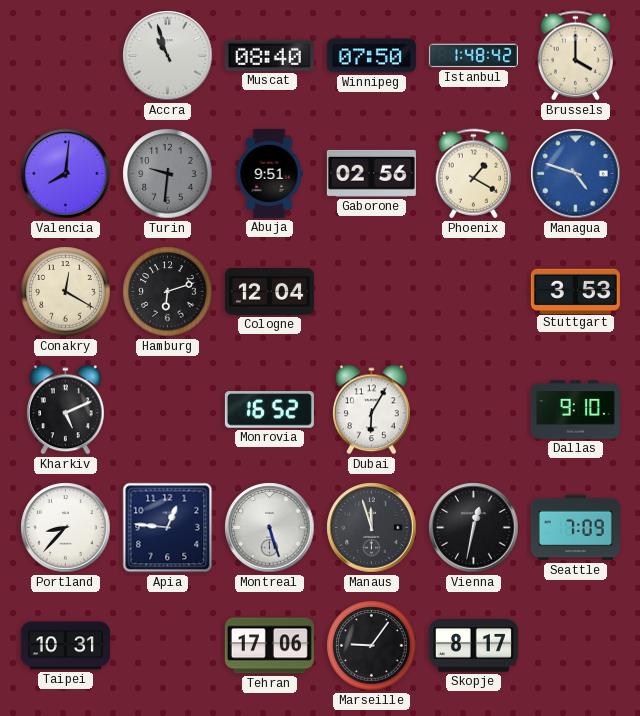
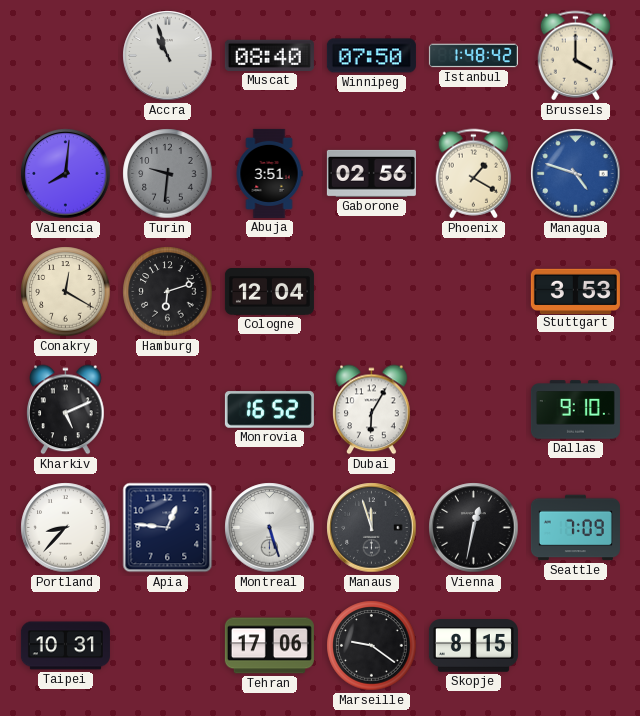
Abuja: 9:51 -> 3:51
Marseille: 9:06 -> 9:21
Skopje: 8:17 -> 8:15
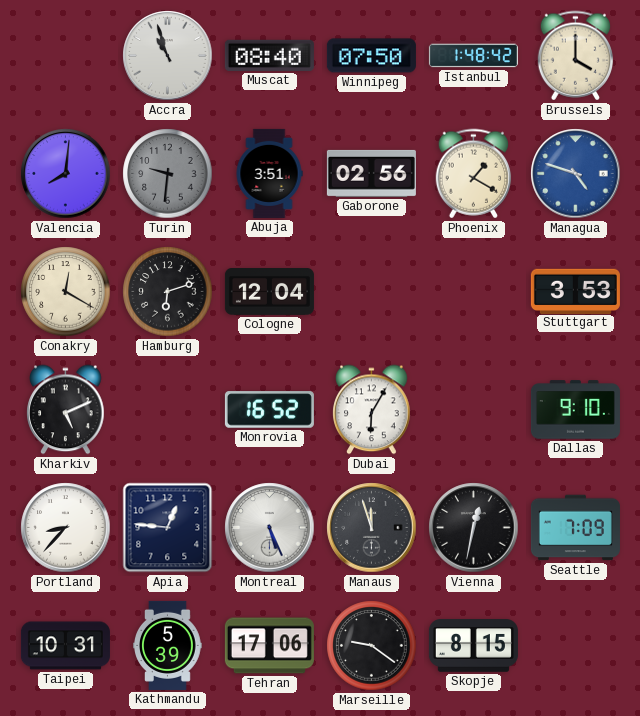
Montreal: 5:27 -> 5:26
Kathmandu: none -> 5:39
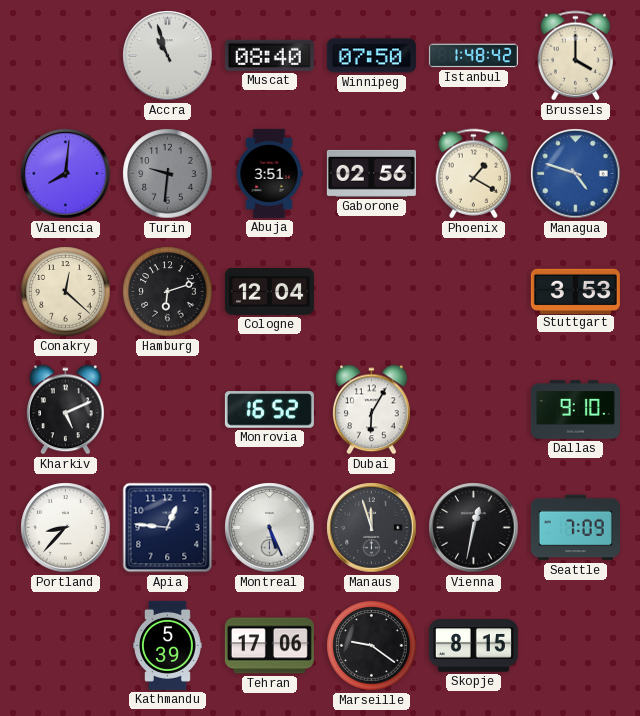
Conakry: 12:20 -> 12:22
Taipei: 10:31 -> none
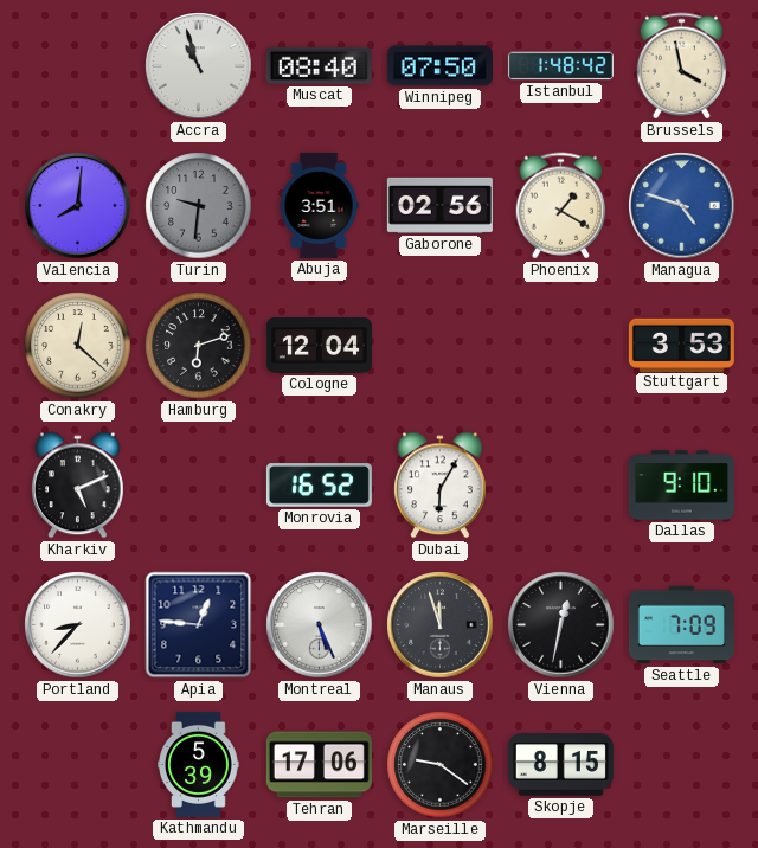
Brussels: 4:00 -> 3:58
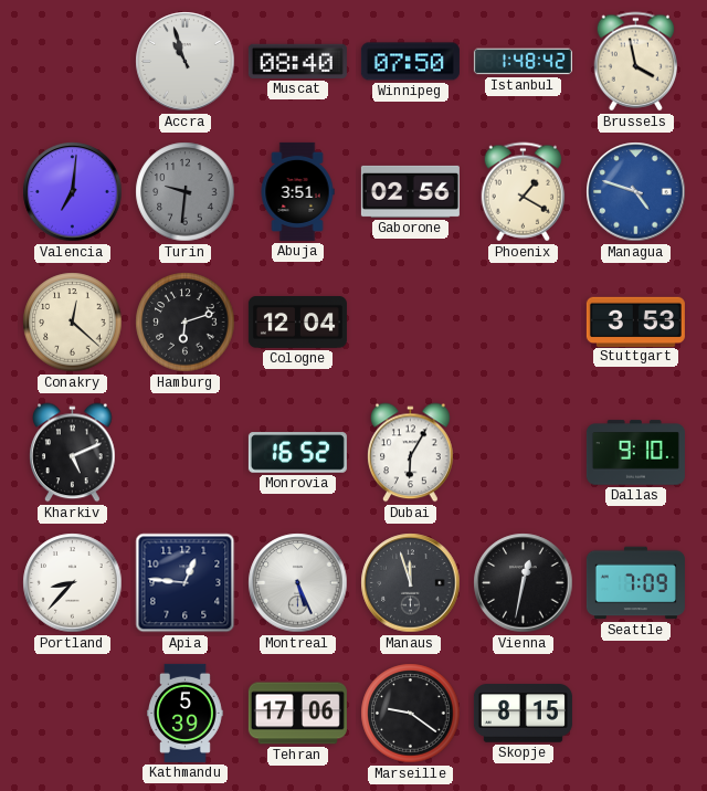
Valencia: 8:01 -> 7:01
